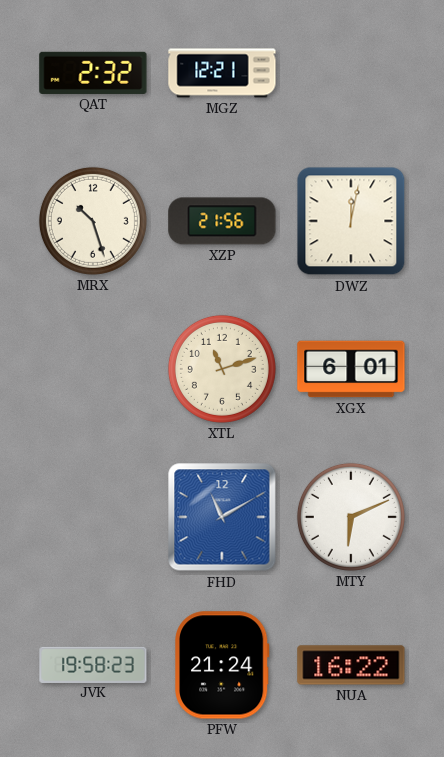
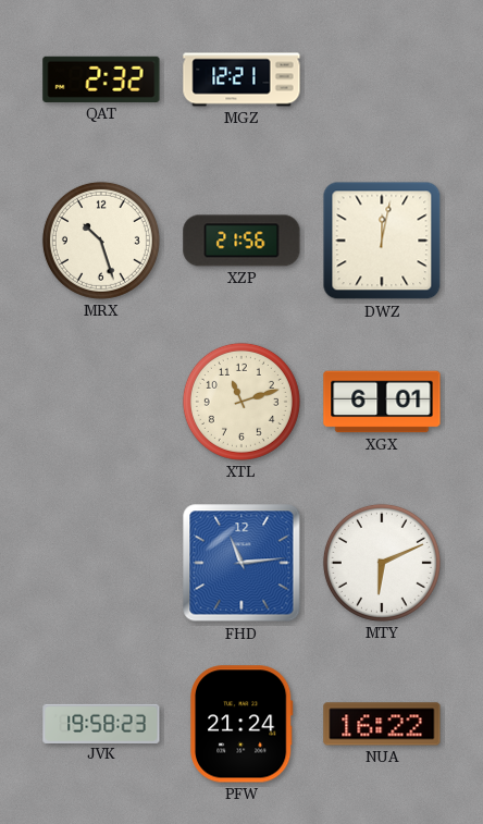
FHD: 11:10 -> 11:14
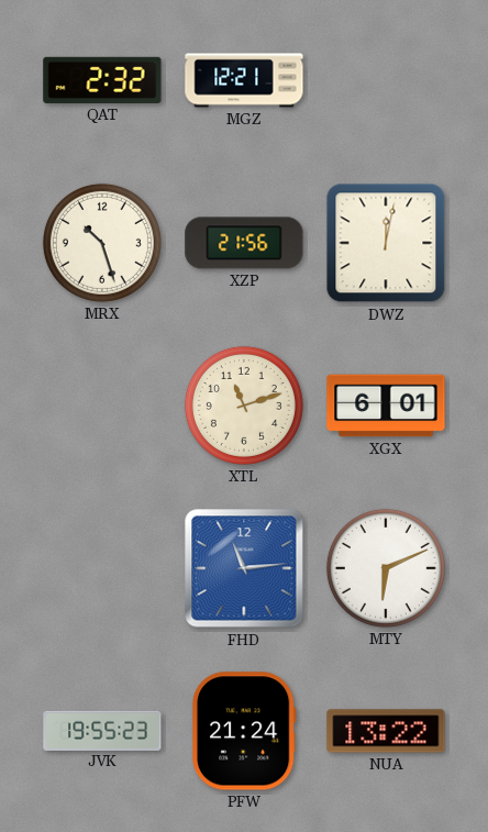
JVK: 19:58 -> 19:55
NUA: 16:22 -> 13:22
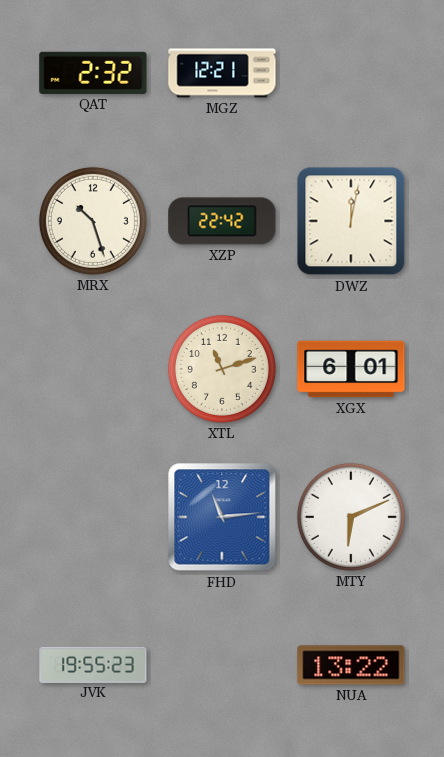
XZP: 21:56 -> 22:42
PFW: 21:24 -> none
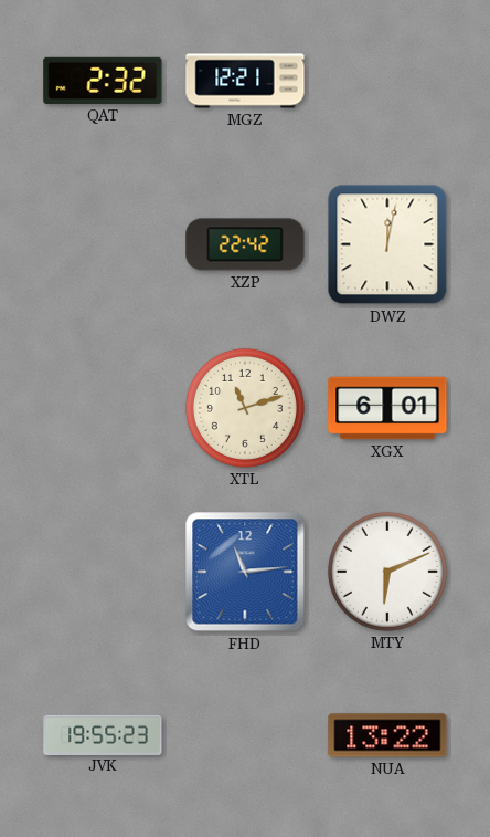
MRX: 10:27 -> none
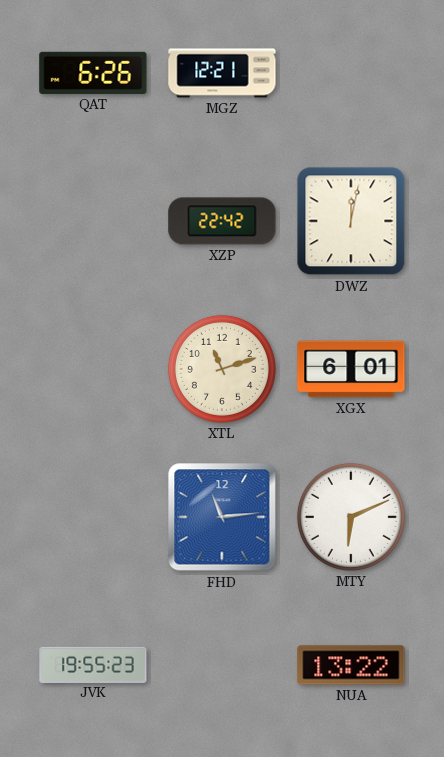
QAT: 2:32 -> 6:26
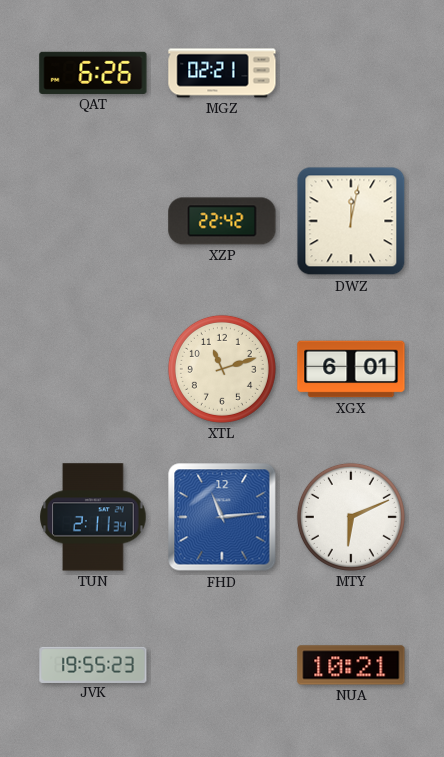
MGZ: 12:21 -> 02:21
TUN: none -> 2:11
NUA: 13:22 -> 10:21
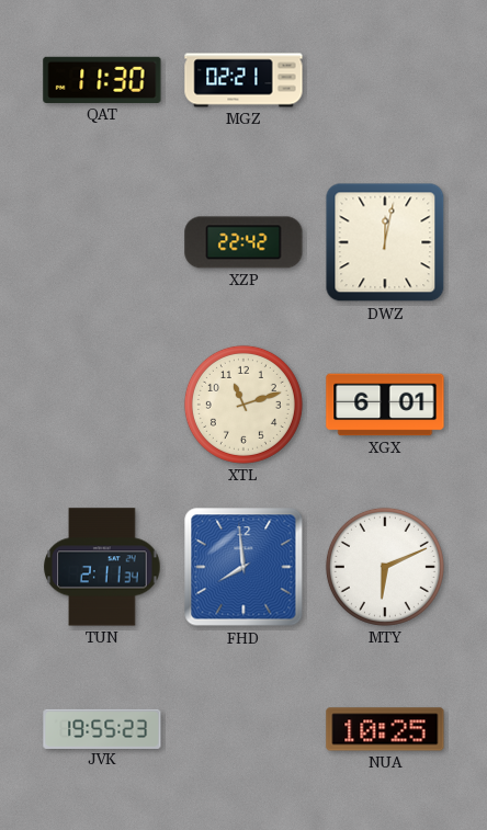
QAT: 6:26 -> 11:30
FHD: 11:14 -> 7:59
NUA: 10:21 -> 10:25
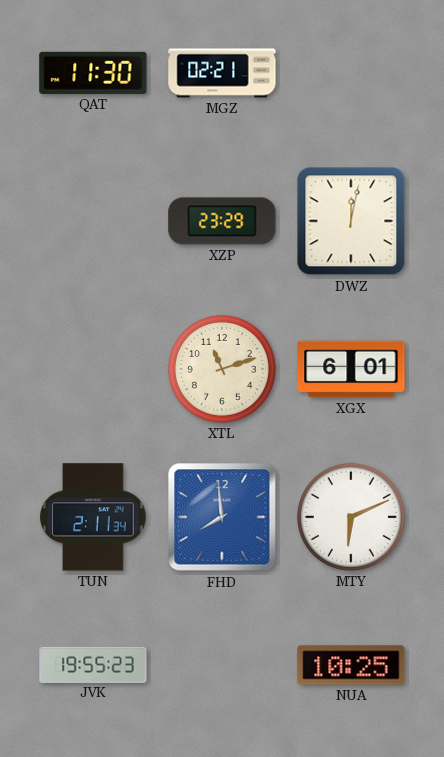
XZP: 22:42 -> 23:29
